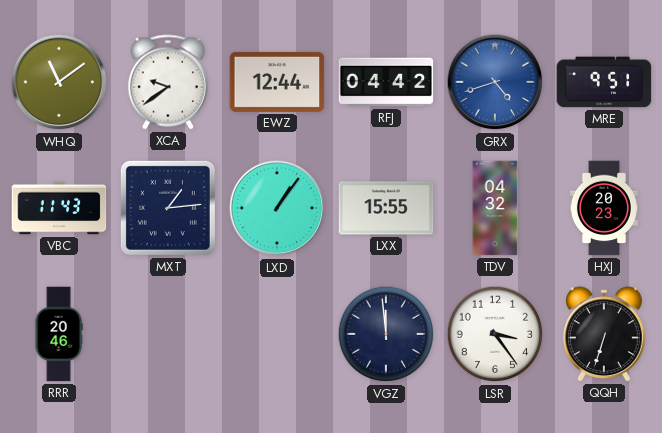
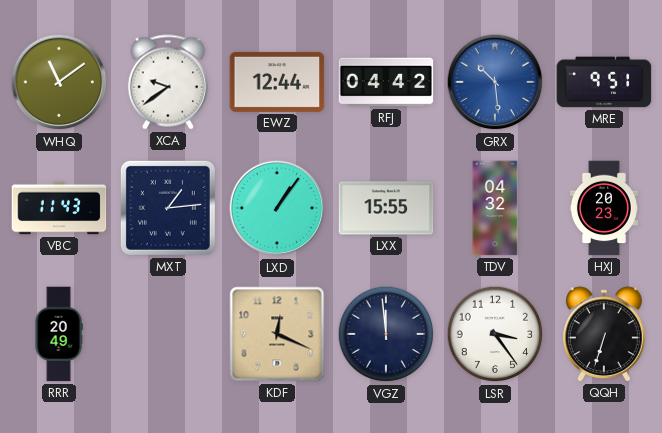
GRX: 4:42 -> 10:29
RRR: 20:46 -> 20:49
KDF: none -> 12:19
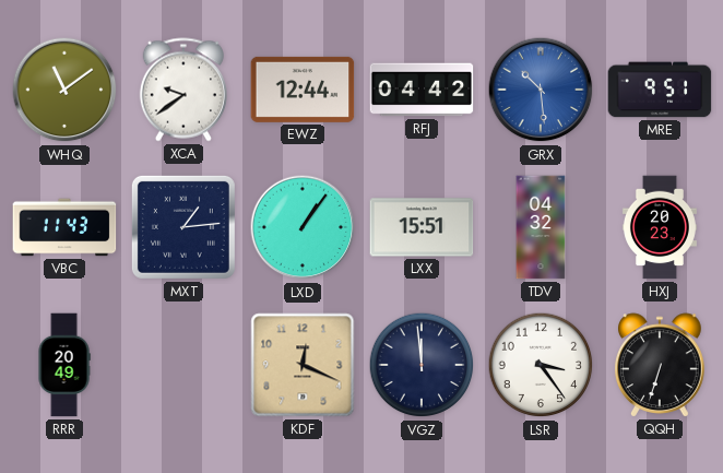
LXX: 15:55 -> 15:51
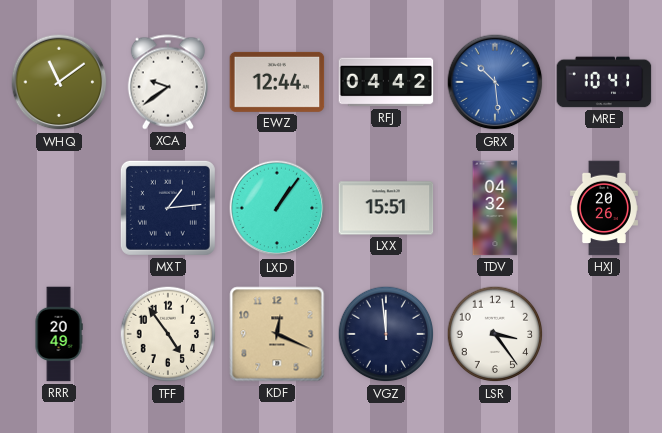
MRE: 9:51 -> 10:41
VBC: 11:43 -> none
HXJ: 20:23 -> 20:26
TFF: none -> 4:54
QQH: 6:33 -> none
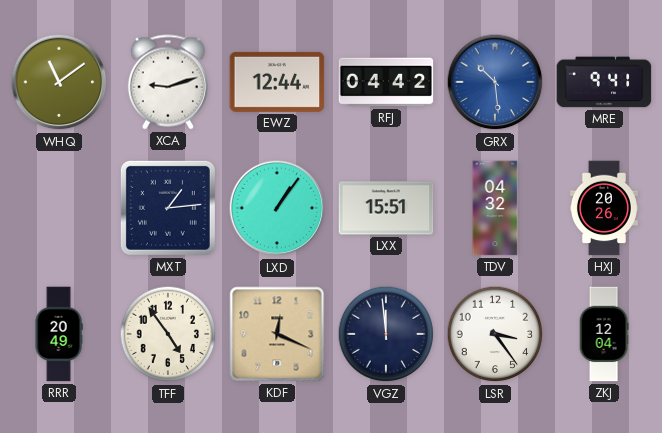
XCA: 9:39 -> 9:12
MRE: 10:41 -> 9:41
ZKJ: none -> 12:04
